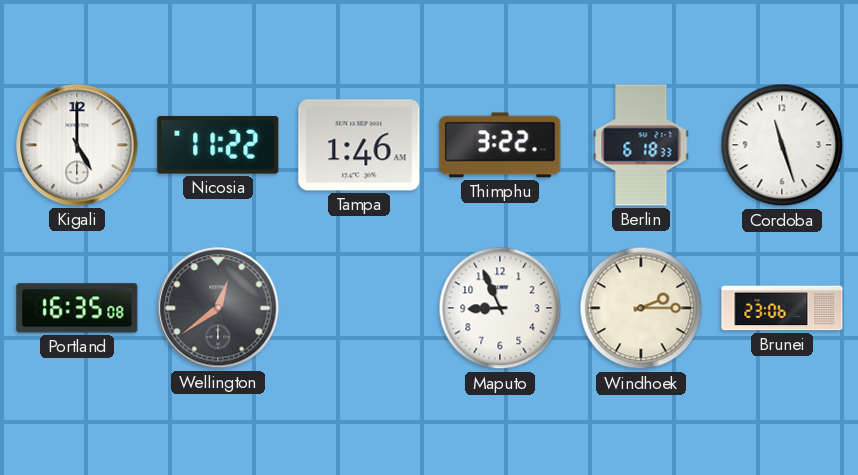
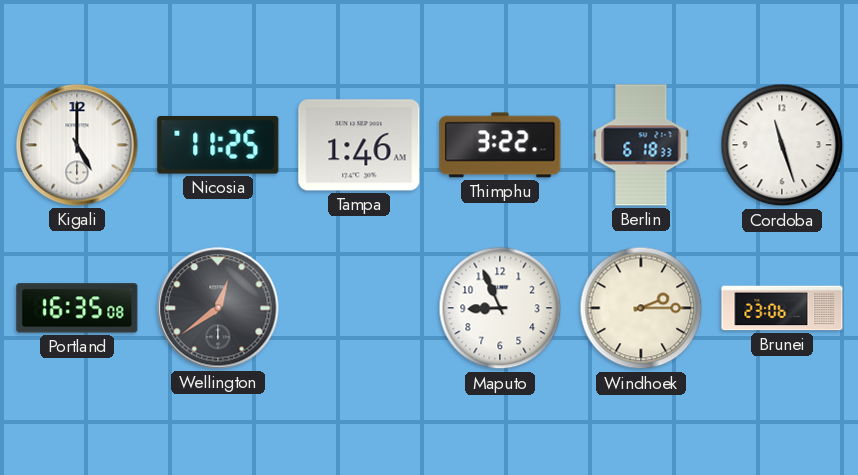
Nicosia: 11:22 -> 11:25
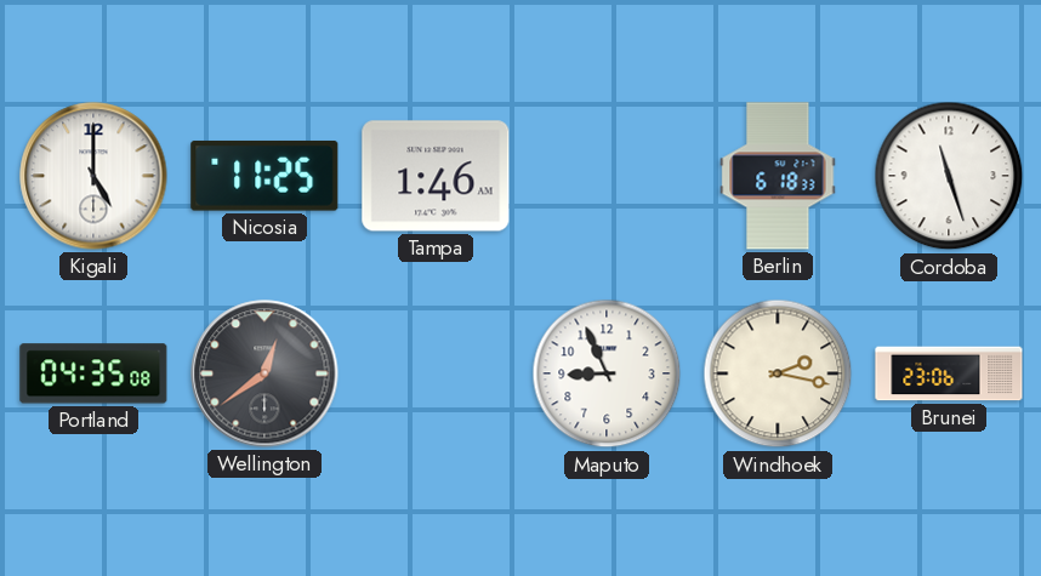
Thimphu: 3:22 -> none
Portland: 16:35 -> 04:35
Windhoek: 2:15 -> 2:17
